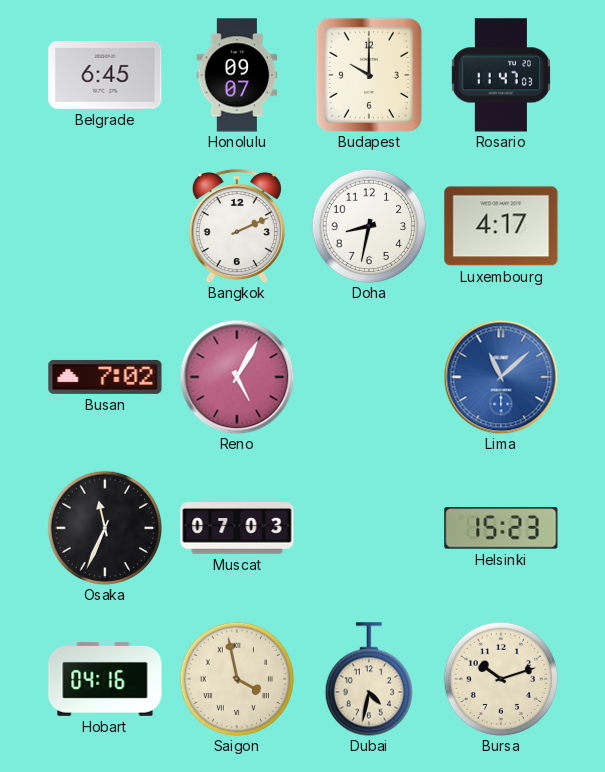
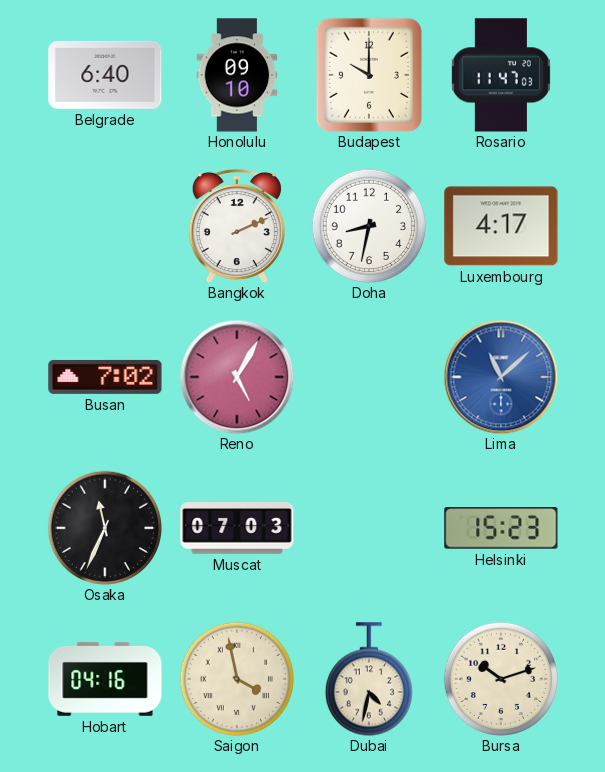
Belgrade: 6:45 -> 6:40
Honolulu: 09:07 -> 09:10
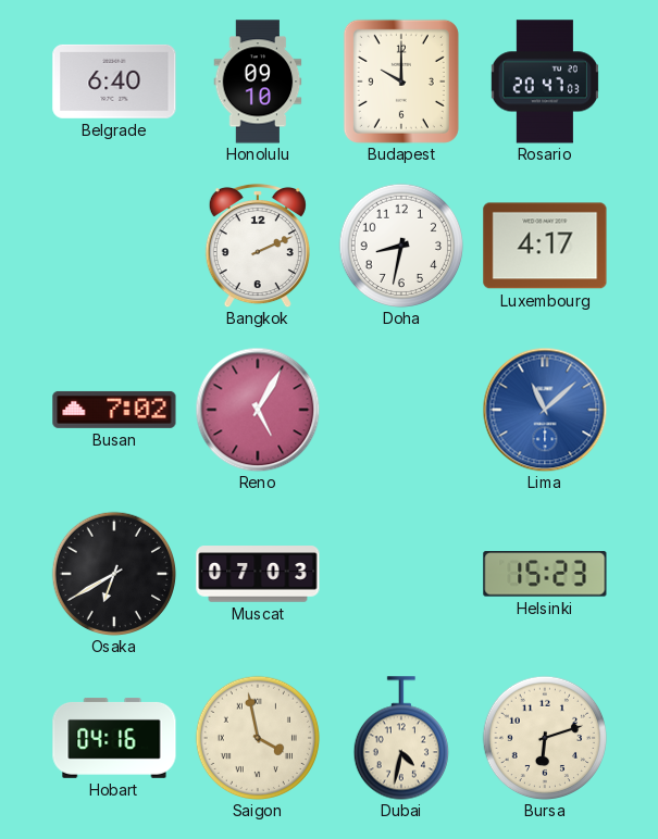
Rosario: 11:47 -> 20:47
Osaka: 11:34 -> 6:40
Bursa: 10:12 -> 6:12
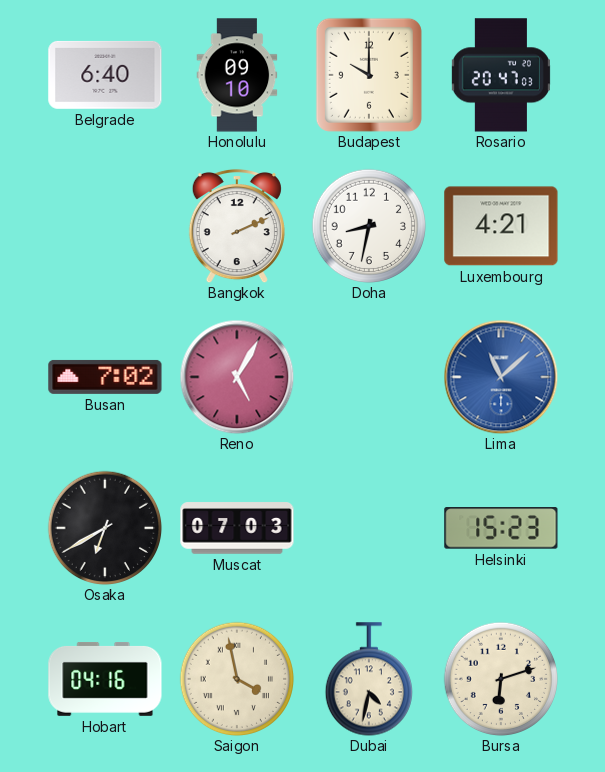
Luxembourg: 4:17 -> 4:21
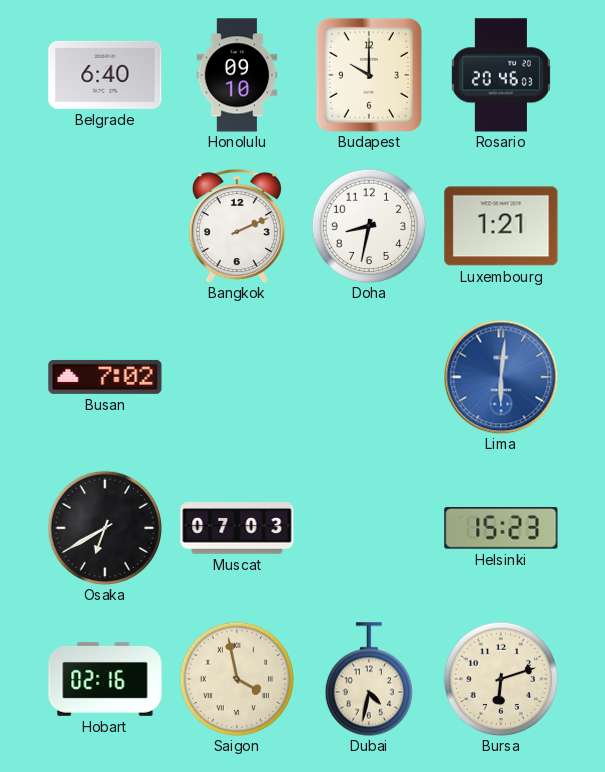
Rosario: 20:47 -> 20:46
Luxembourg: 4:21 -> 1:21
Reno: 5:05 -> none
Lima: 11:08 -> 6:01
Hobart: 04:16 -> 02:16
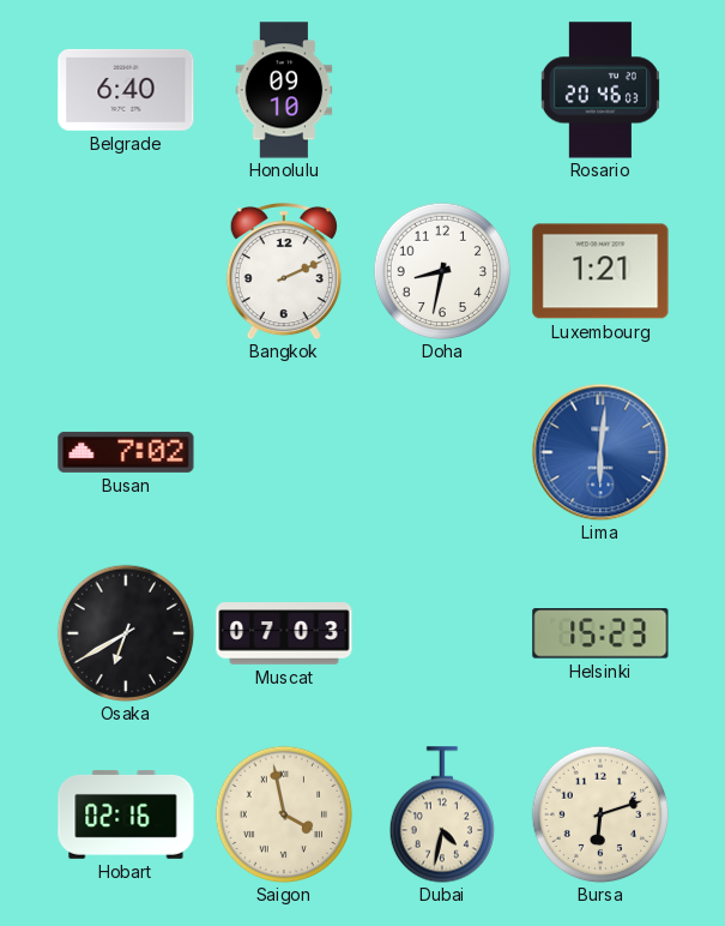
Budapest: 10:00 -> none
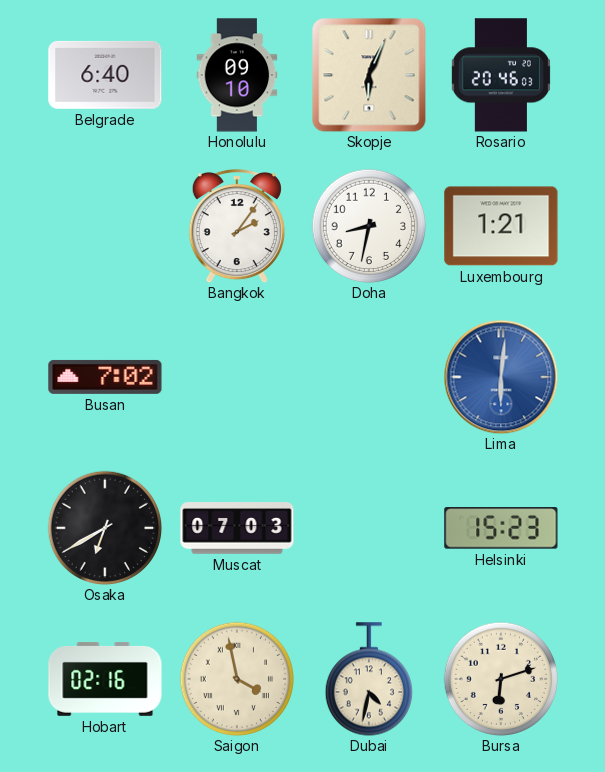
Skopje: none -> 6:04
Bangkok: 2:11 -> 2:06
